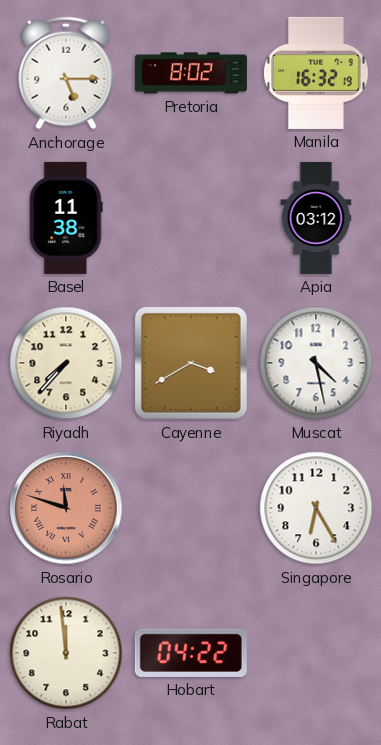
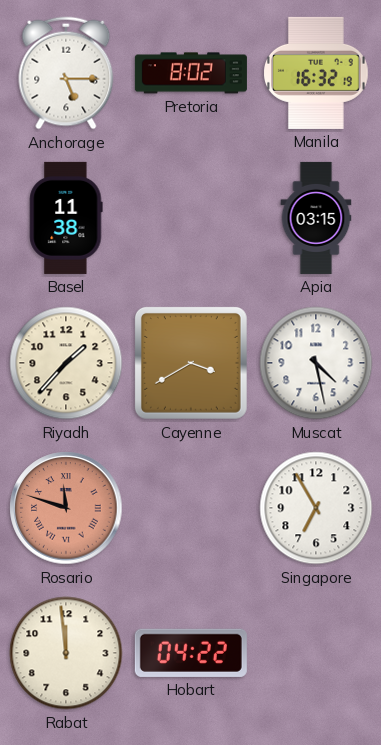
Apia: 03:12 -> 03:15
Riyadh: 7:37 -> 1:37
Singapore: 6:25 -> 6:55
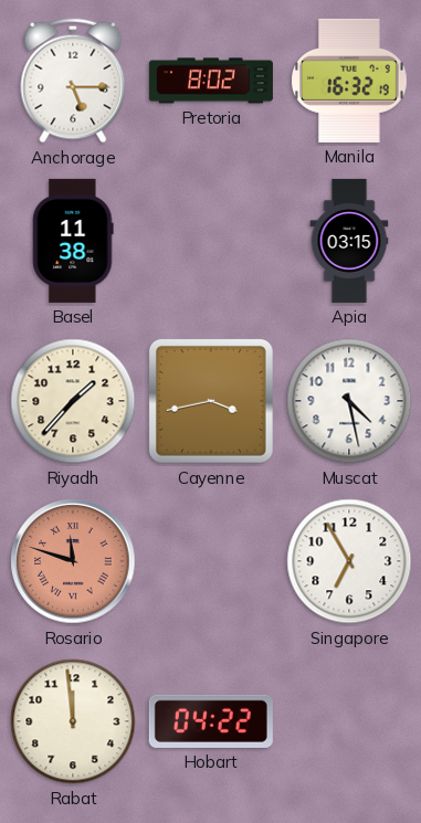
Cayenne: 3:40 -> 3:43
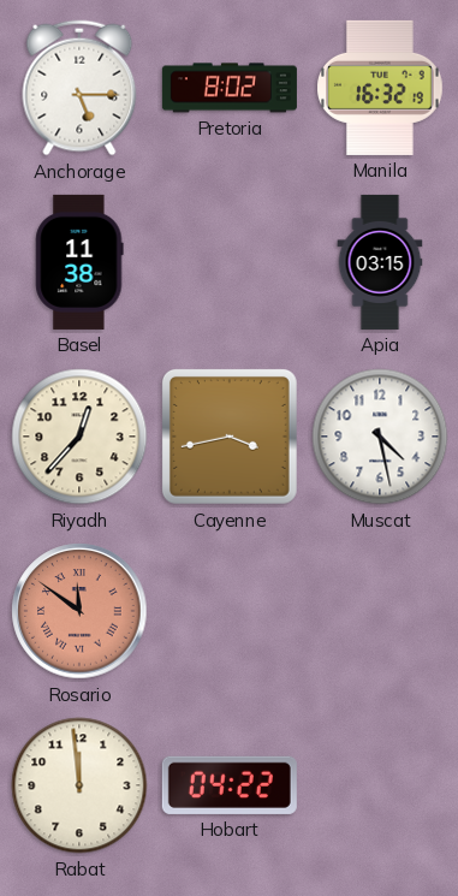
Riyadh: 1:37 -> 12:37
Rosario: 11:48 -> 11:51
Singapore: 6:55 -> none
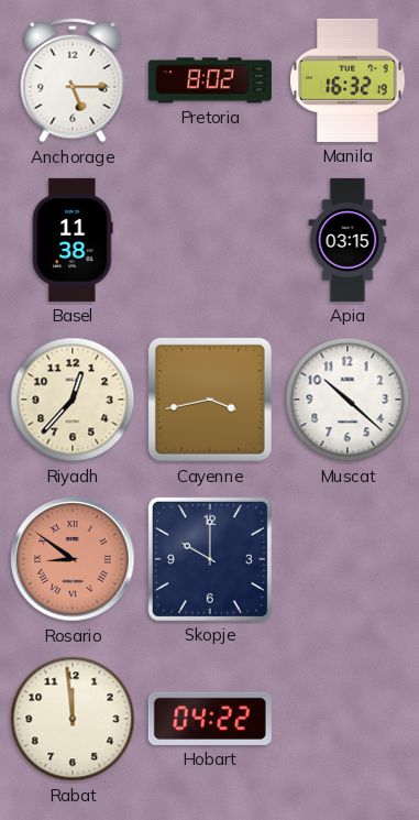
Muscat: 4:28 -> 10:22
Rosario: 11:51 -> 8:51
Skopje: none -> 10:00
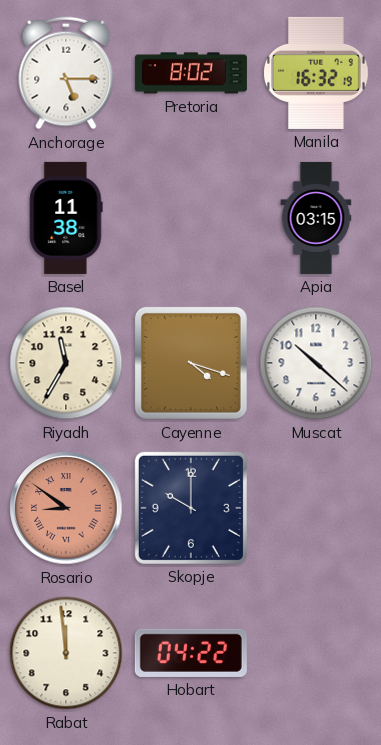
Riyadh: 12:37 -> 11:35
Cayenne: 3:43 -> 4:18
